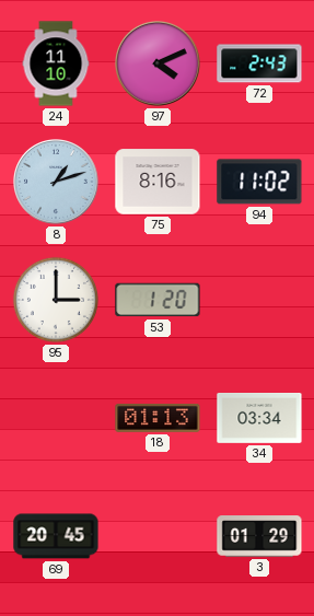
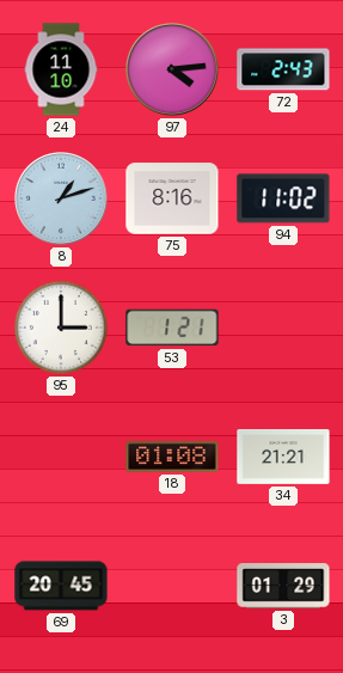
97: 4:11 -> 4:14
53: 1:20 -> 1:21
18: 01:13 -> 01:08
34: 03:34 -> 21:21
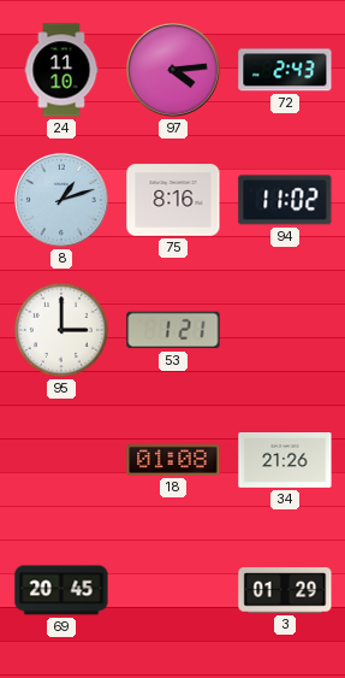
34: 21:21 -> 21:26
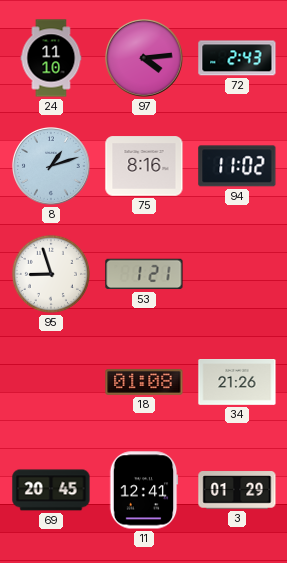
95: 3:00 -> 8:57
11: none -> 12:41
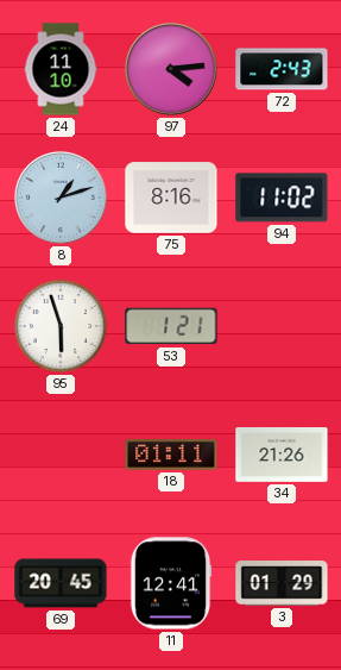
95: 8:57 -> 5:57
18: 01:08 -> 01:11
